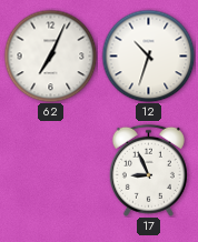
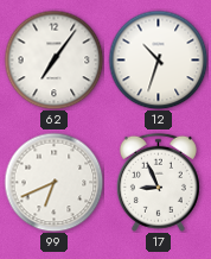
62: 7:04 -> 7:06
99: none -> 6:41
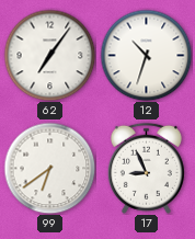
99: 6:41 -> 6:39
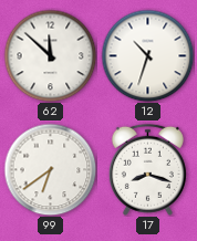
62: 7:06 -> 11:52
17: 8:56 -> 8:18
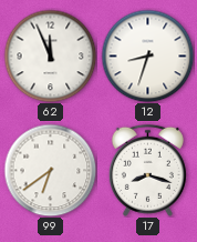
62: 11:52 -> 11:56
12: 10:33 -> 8:33
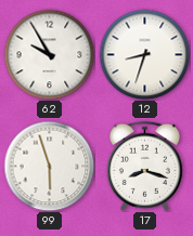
62: 11:56 -> 9:55
99: 6:39 -> 5:57
